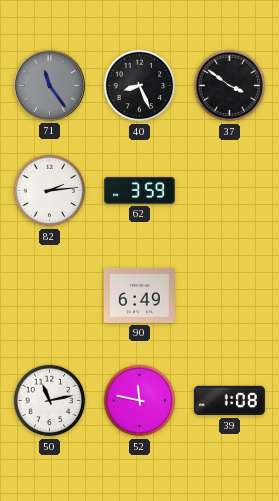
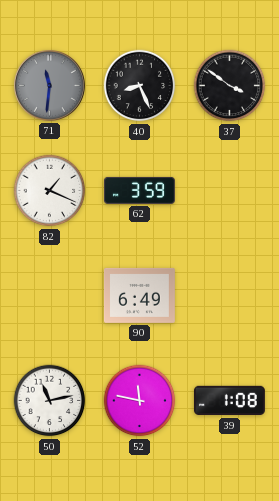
71: 11:24 -> 11:31
82: 2:14 -> 1:19
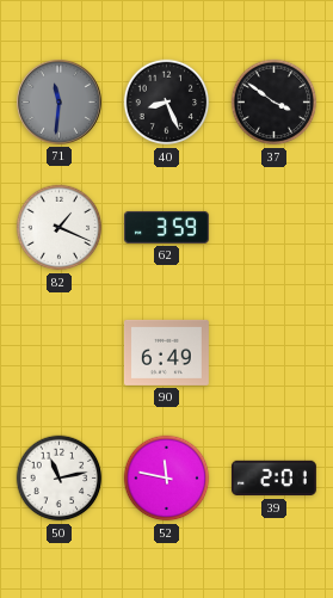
39: 1:08 -> 2:01
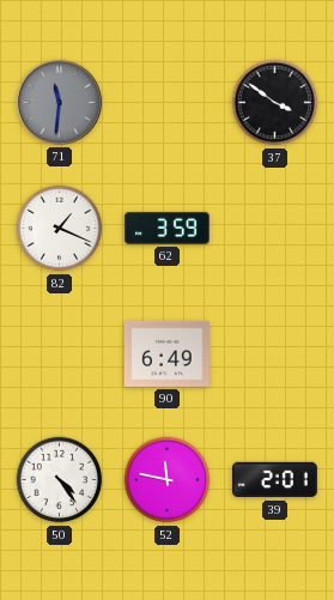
40: 8:26 -> none
50: 11:13 -> 4:24
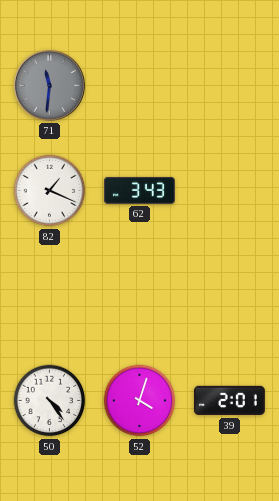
37: 3:51 -> none
62: 3:59 -> 3:43
90: 6:49 -> none
52: 11:47 -> 4:03
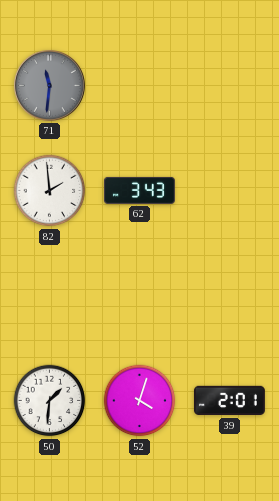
82: 1:19 -> 1:59
50: 4:24 -> 1:31
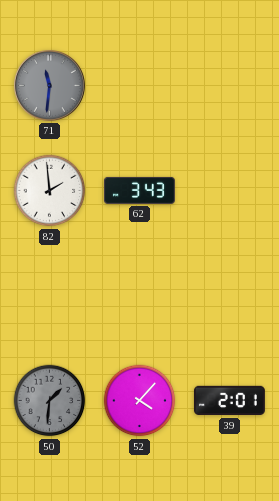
50 dial: white -> grey
52: 4:03 -> 4:07
